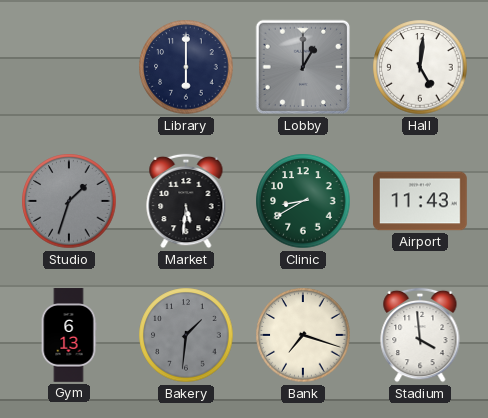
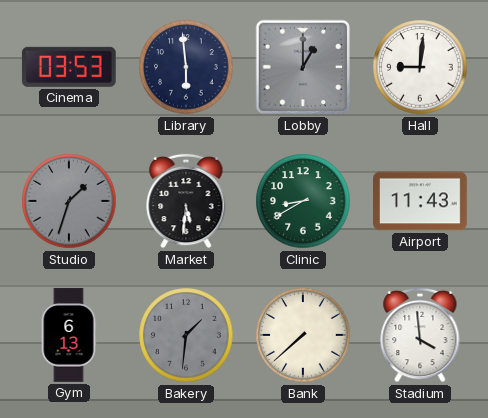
Cinema: none -> 03:53
Library: 6:00 -> 5:59
Hall: 5:01 -> 9:01
Bank: 7:18 -> 7:38
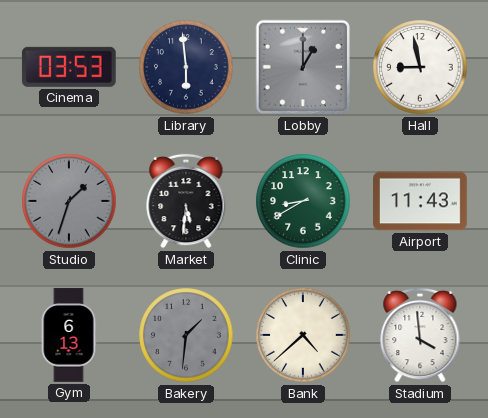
Hall: 9:01 -> 8:58
Bank: 7:38 -> 4:38
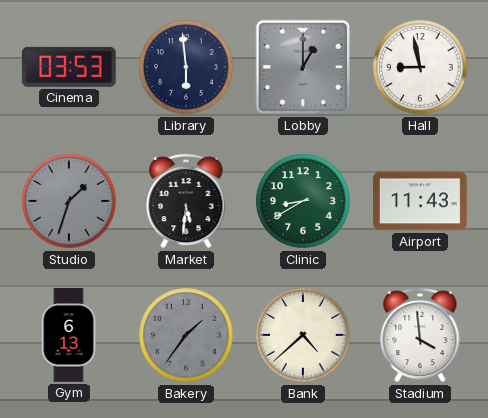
Bakery: 1:31 -> 1:36
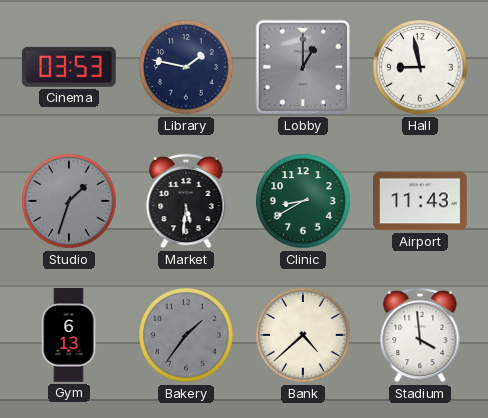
Library: 5:59 -> 1:47
